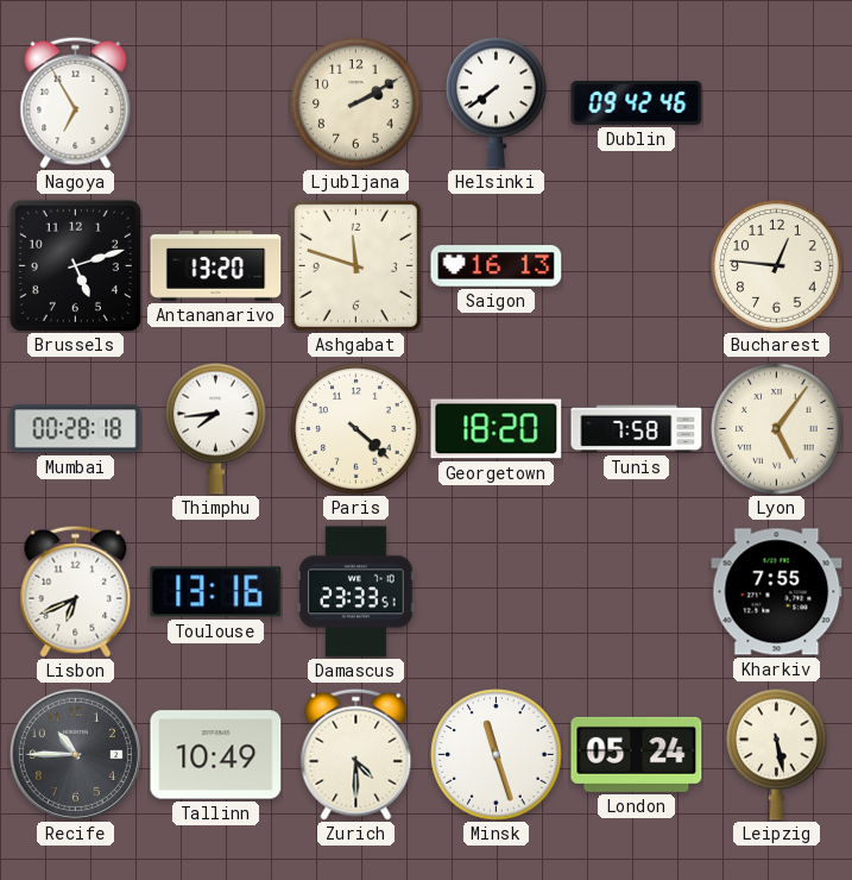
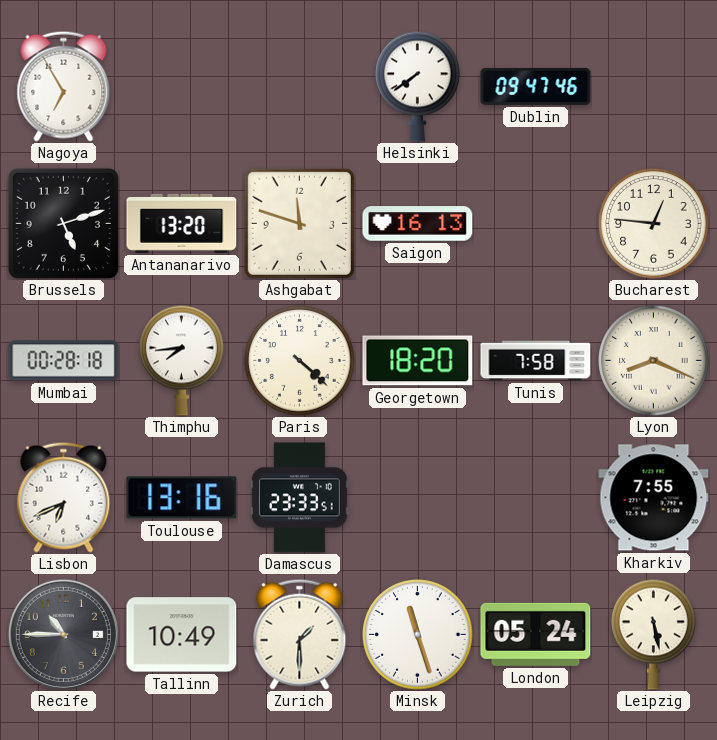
Ljubljana: 2:10 -> none
Dublin: 09:42 -> 09:47
Lyon: 5:06 -> 8:19
Zurich: 4:30 -> 1:30
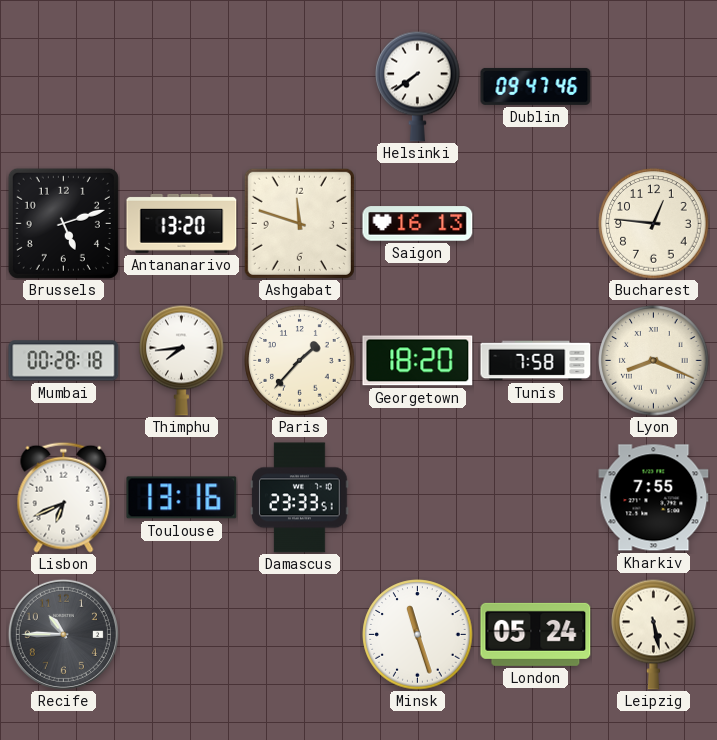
Nagoya: 6:55 -> none
Paris: 4:22 -> 1:37
Tallinn: 10:49 -> none
Zurich: 1:30 -> none
